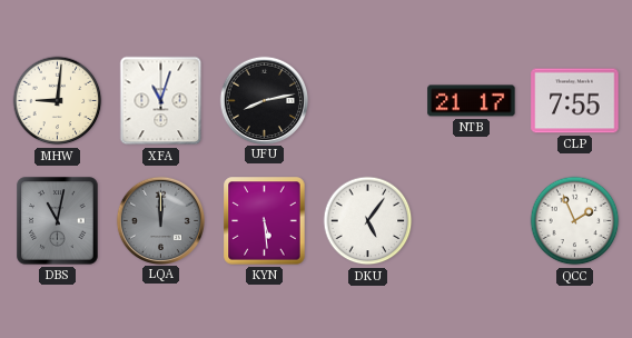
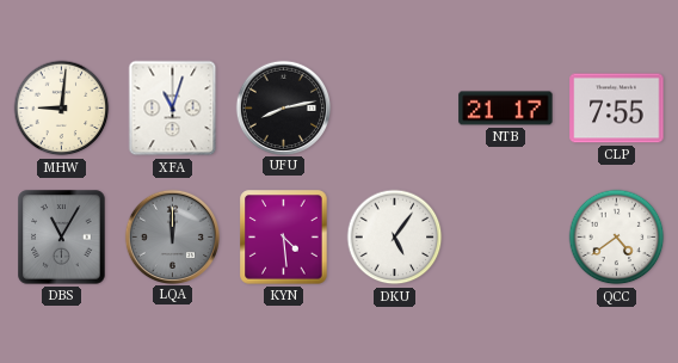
DBS: 11:02 -> 11:05
KYN: 5:29 -> 4:29
QCC: 1:56 -> 4:39
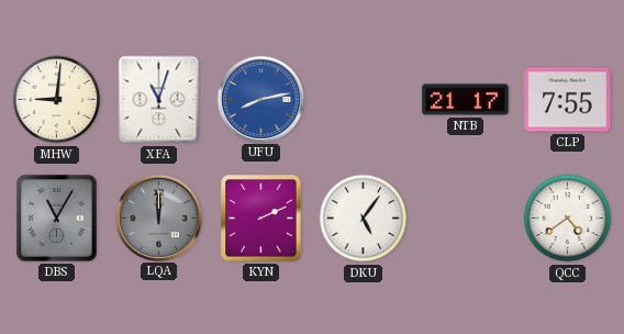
UFU dial: black -> blue
KYN: 4:29 -> 2:11
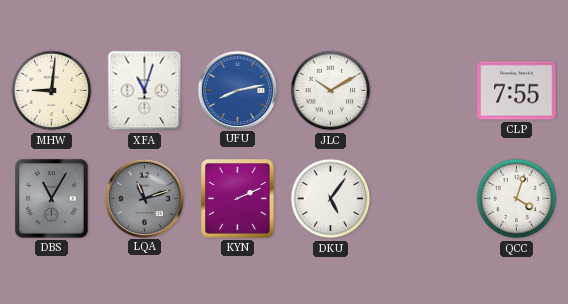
JLC: none -> 10:10
NTB: 21:17 -> none
LQA: 12:00 -> 11:12
QCC: 4:39 -> 4:03
